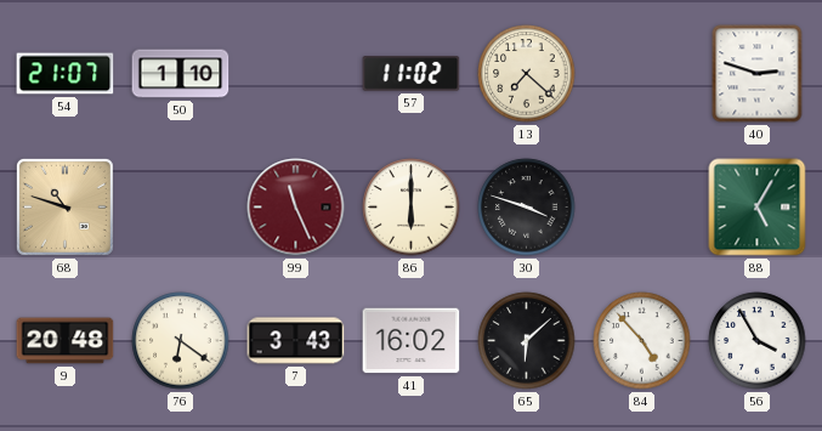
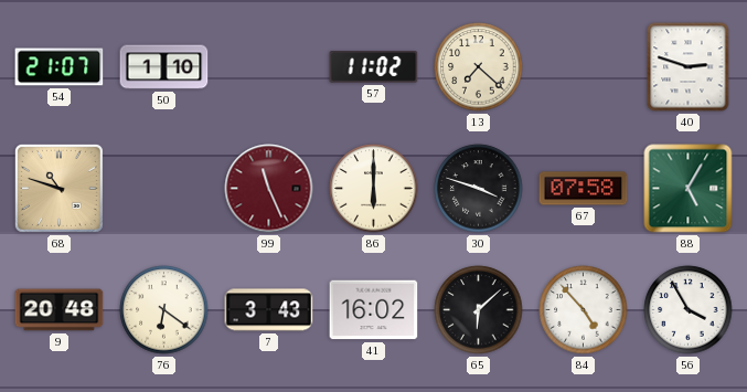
67: none -> 07:58
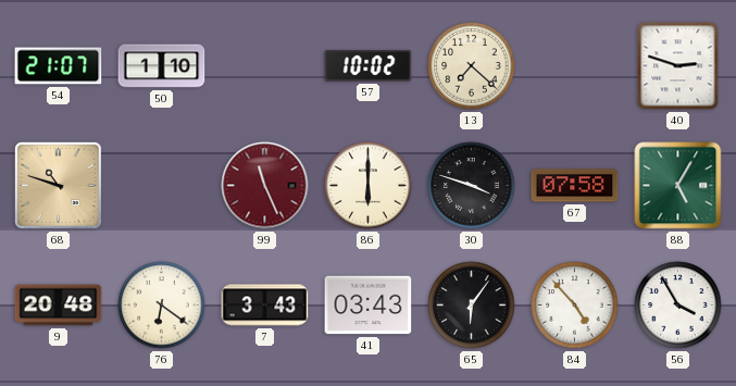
57: 11:02 -> 10:02
41: 16:02 -> 03:43
65: 6:08 -> 6:06
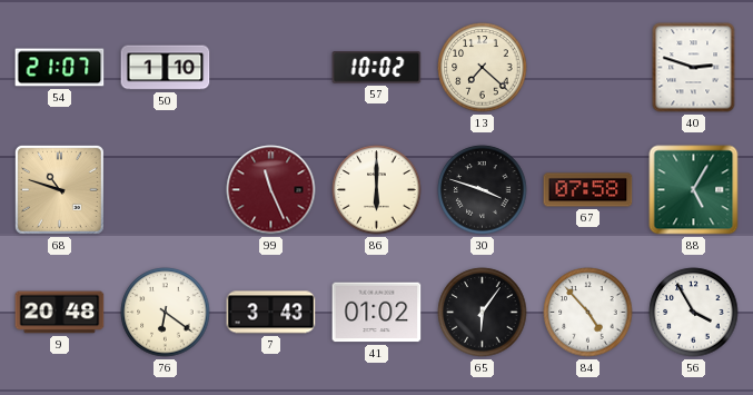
41: 03:43 -> 01:02
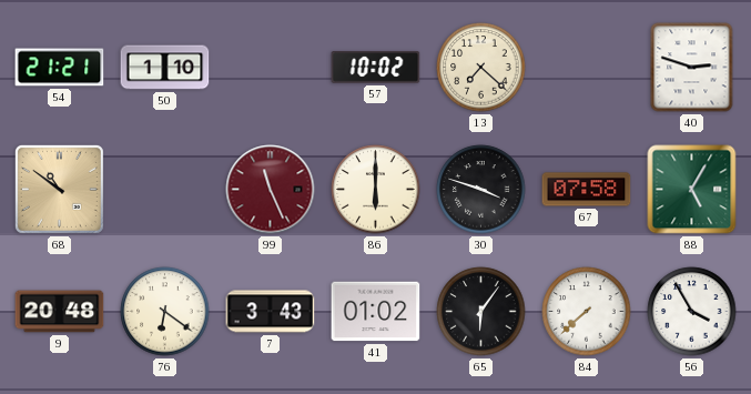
54: 21:07 -> 21:21
68: 10:48 -> 10:51
84: 4:53 -> 7:38
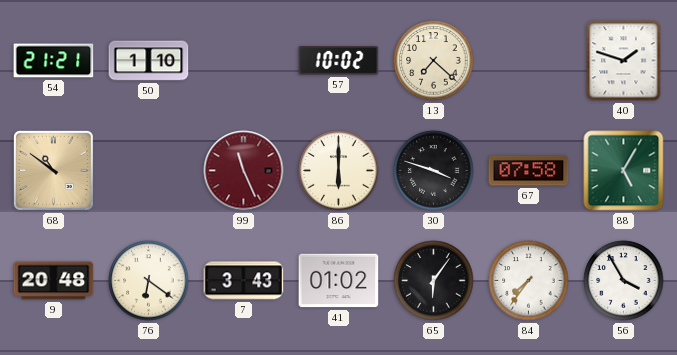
40: 2:48 -> 1:48
84: 7:38 -> 7:36
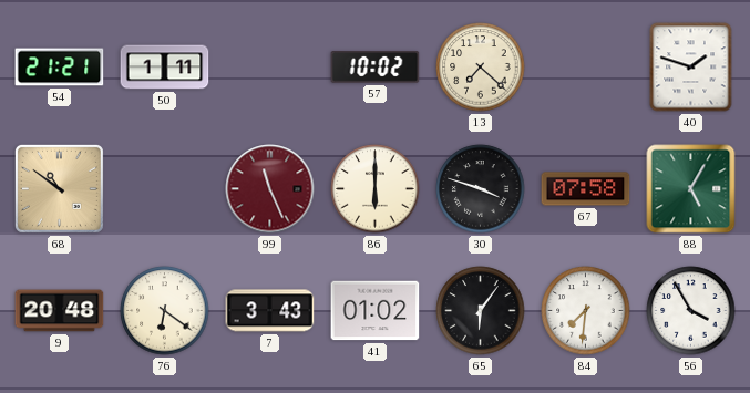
50: 1:10 -> 1:11
84: 7:36 -> 7:31
